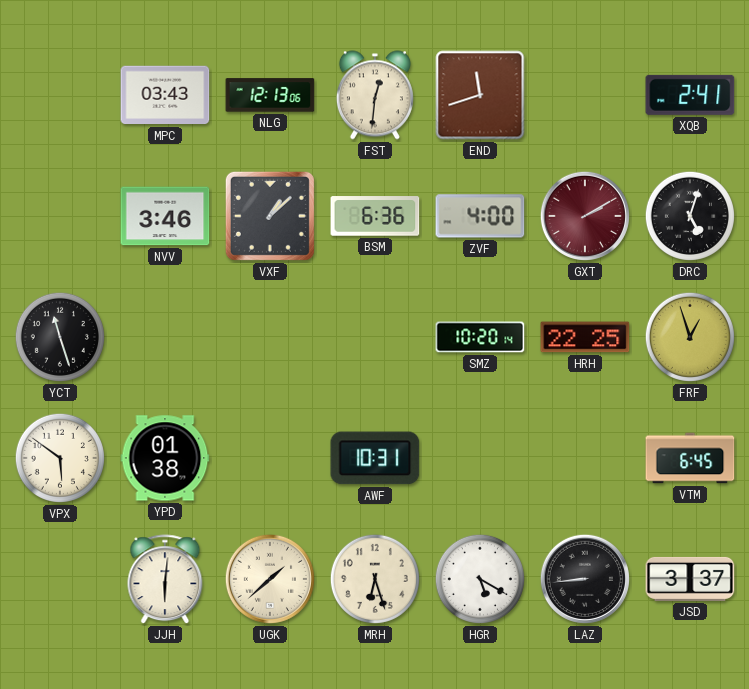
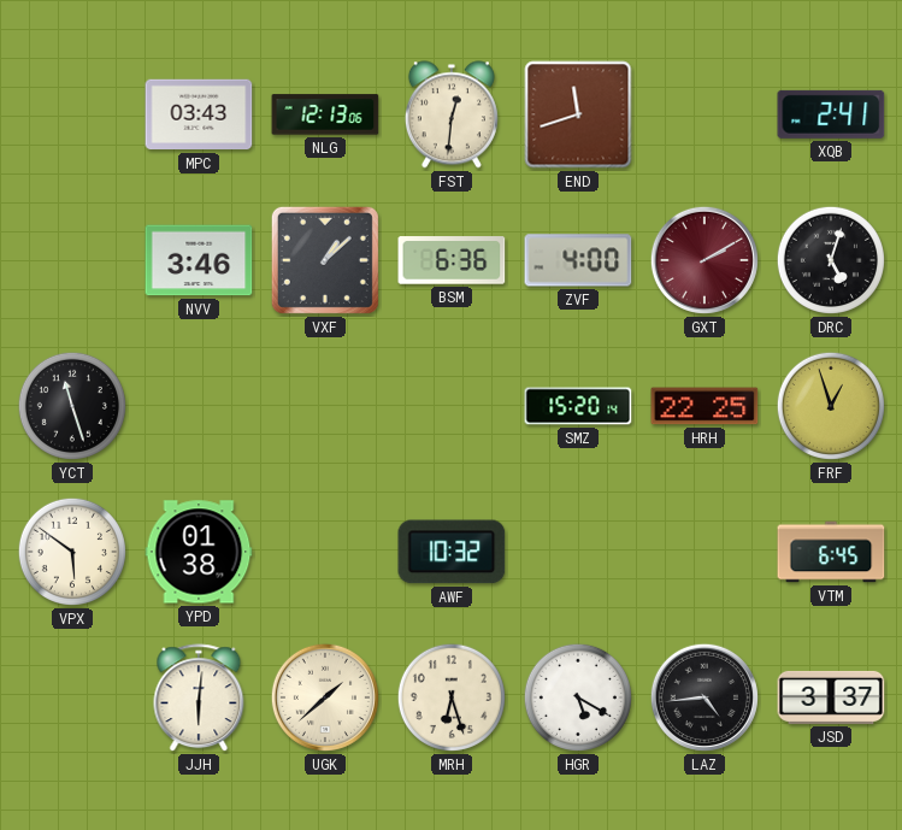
SMZ: 10:20 -> 15:20
AWF: 10:31 -> 10:32
LAZ: 8:44 -> 4:44
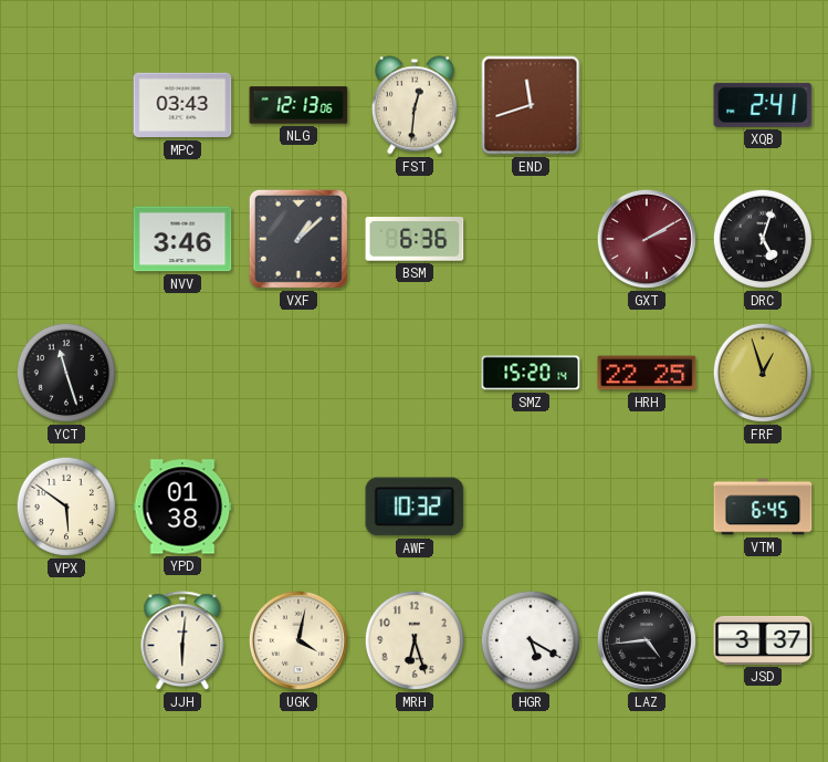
ZVF: 4:00 -> none
UGK: 1:38 -> 4:02
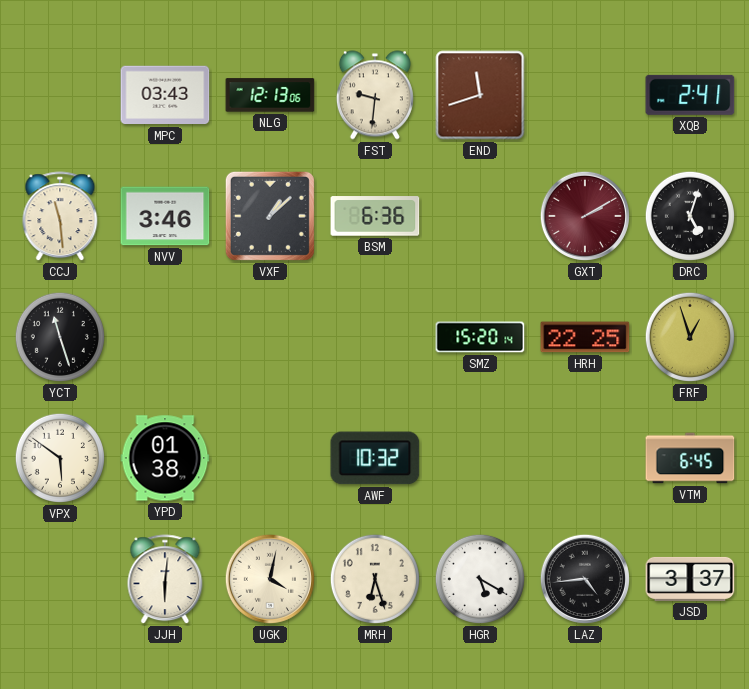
FST: 12:31 -> 9:31
CCJ: none -> 11:29
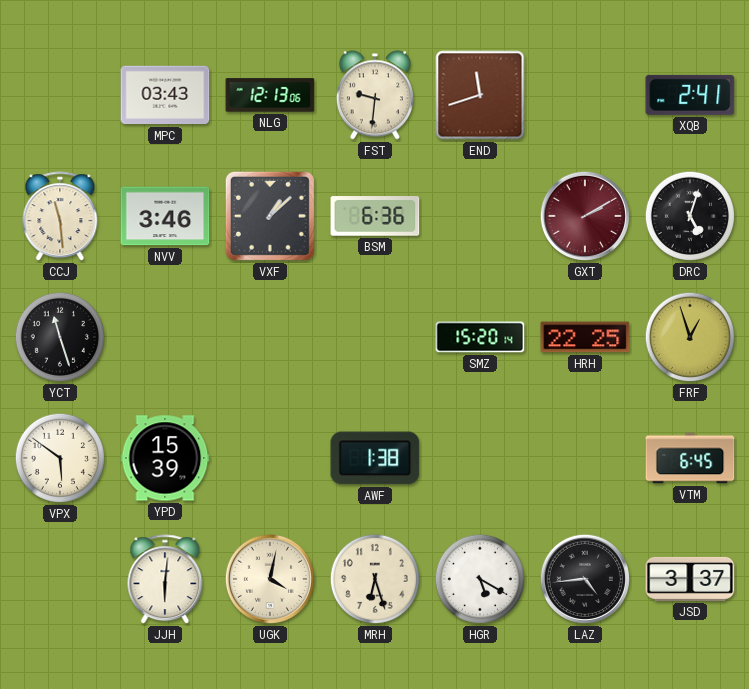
YPD: 01:38 -> 15:39
AWF: 10:32 -> 1:38
